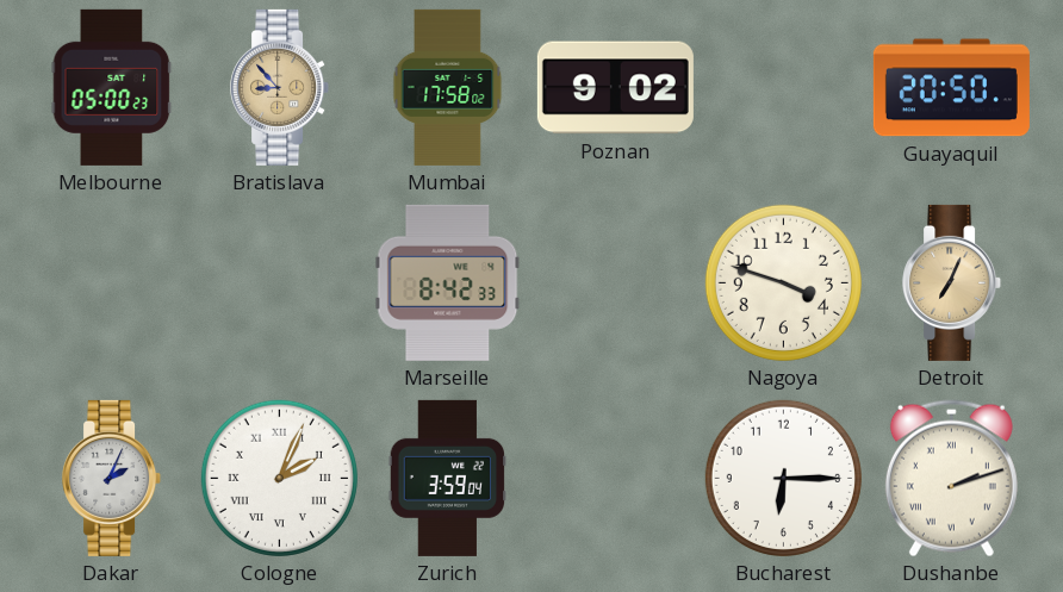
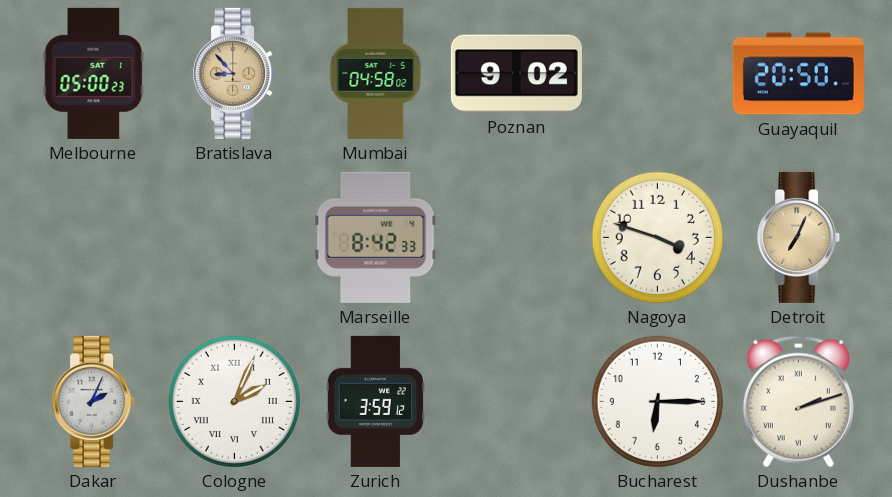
Mumbai: 17:58 -> 04:58
Zurich: 3:59:04 -> 3:59:12
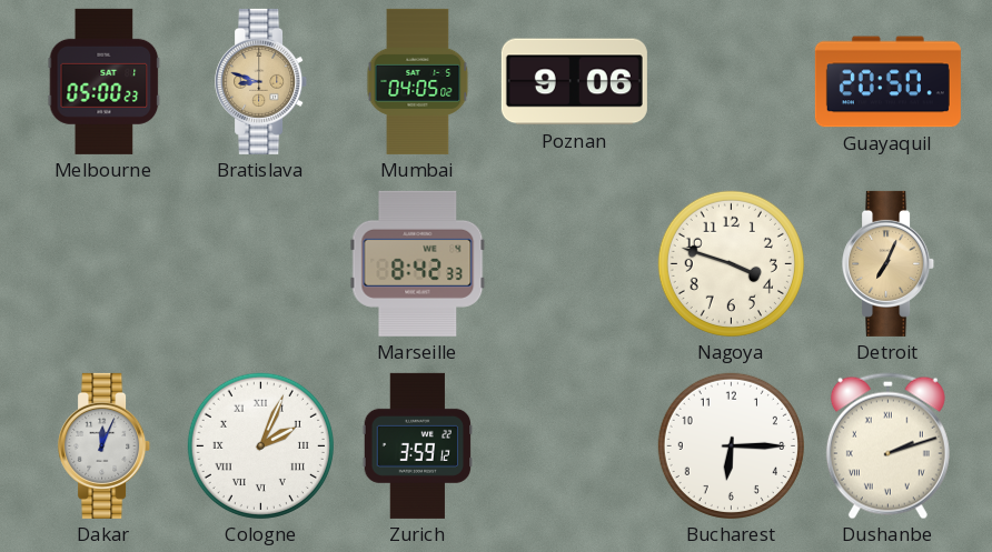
Bratislava: 8:53 -> 8:48
Mumbai: 04:58 -> 04:05
Poznan: 9:02 -> 9:06
Dakar: 2:04 -> 12:04
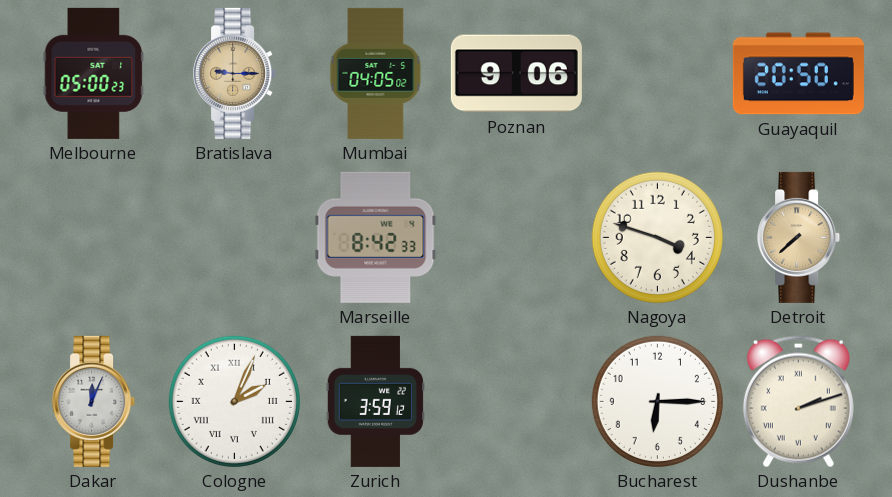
Bratislava: 8:48 -> 9:15
Detroit: 7:04 -> 7:38
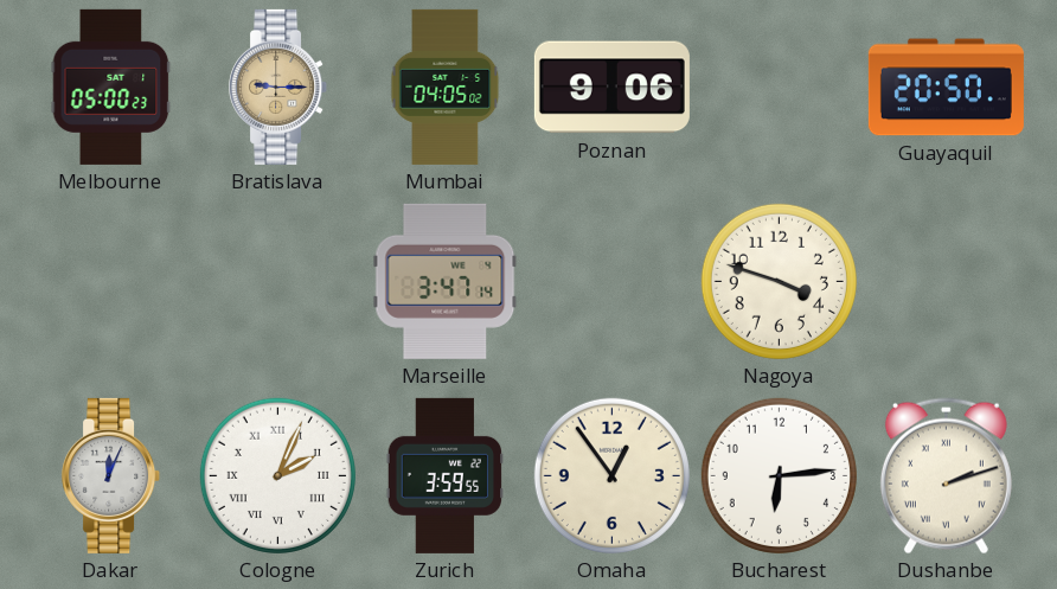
Marseille: 8:42 -> 3:47
Detroit: 7:38 -> none
Zurich: 3:59:12 -> 3:59:55
Omaha: none -> 12:54
Bucharest: 6:15 -> 6:14
